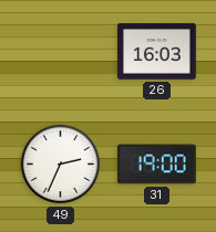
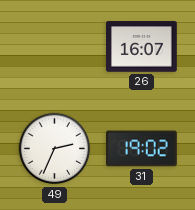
26: 16:03 -> 16:07
31: 19:00 -> 19:02
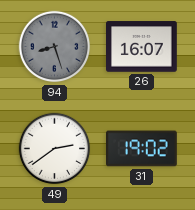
94: none -> 8:27
49: 2:34 -> 2:39
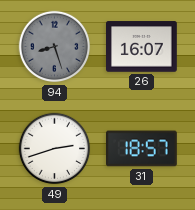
49: 2:39 -> 2:42
31: 19:02 -> 18:57
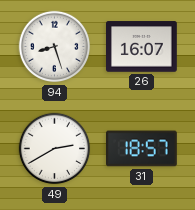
94 dial: grey -> white
49: 2:42 -> 2:40
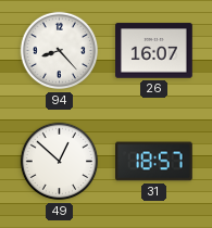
94: 8:27 -> 8:23
49: 2:40 -> 12:52
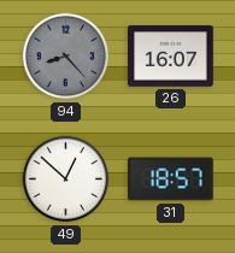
94 dial: white -> grey
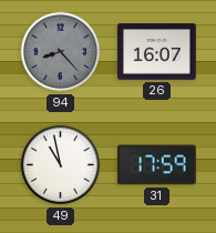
49: 12:52 -> 10:58
31: 18:57 -> 17:59
